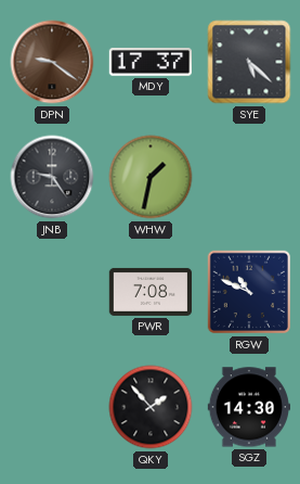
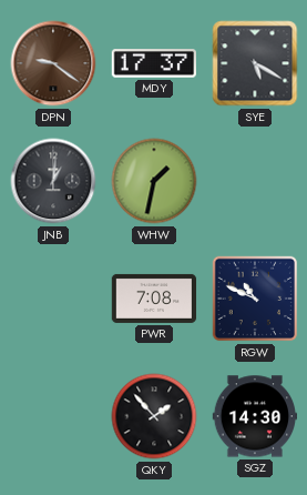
SYE: 5:22 -> 5:20
JNB: 9:24 -> 1:01
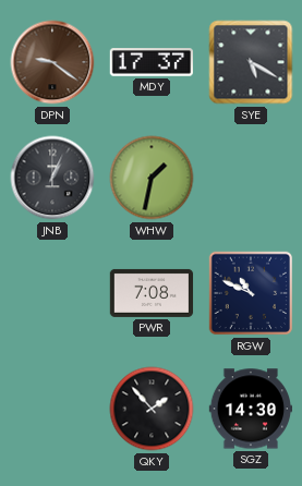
JNB: 1:01 -> 1:04
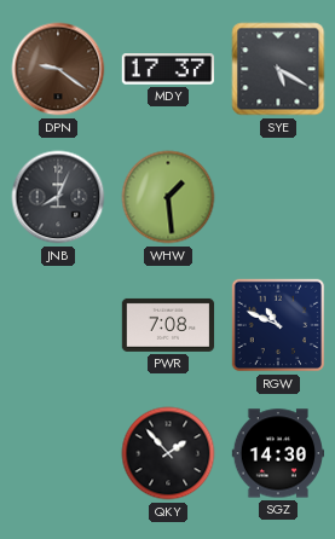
JNB: 1:04 -> 8:04
WHW: 1:32 -> 1:29
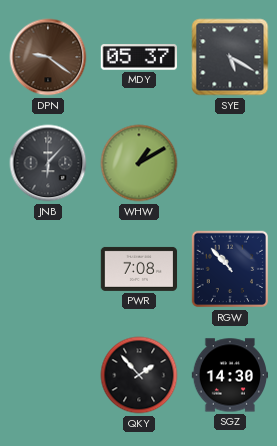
MDY: 17:37 -> 05:37
JNB: 8:04 -> 6:07
WHW: 1:29 -> 1:10
RGW: 10:49 -> 10:53
